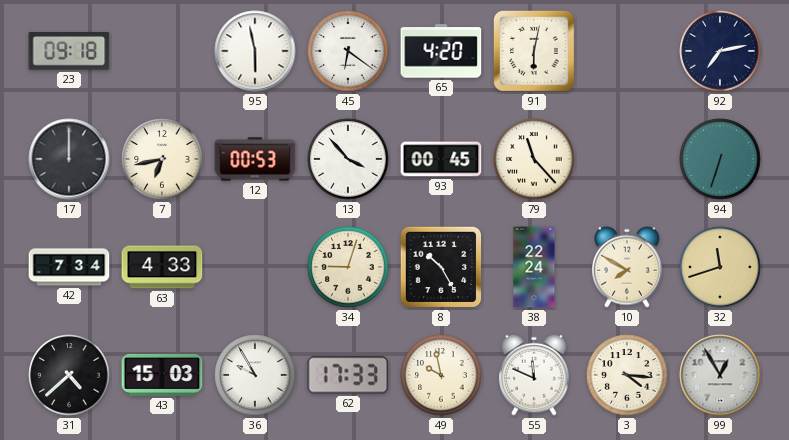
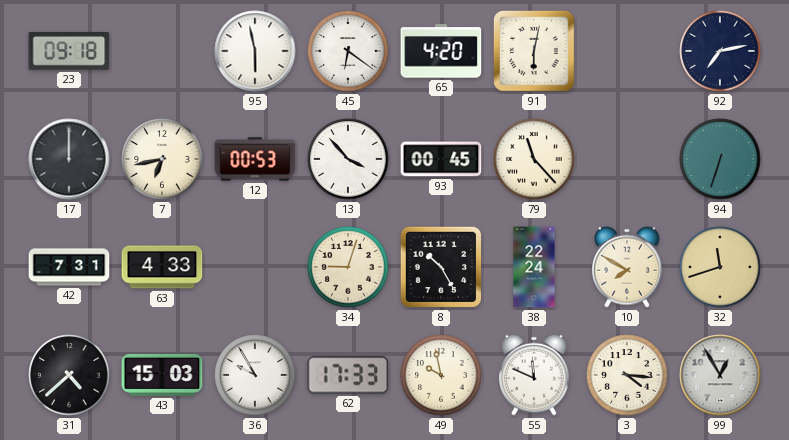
42: 7:34 -> 7:31
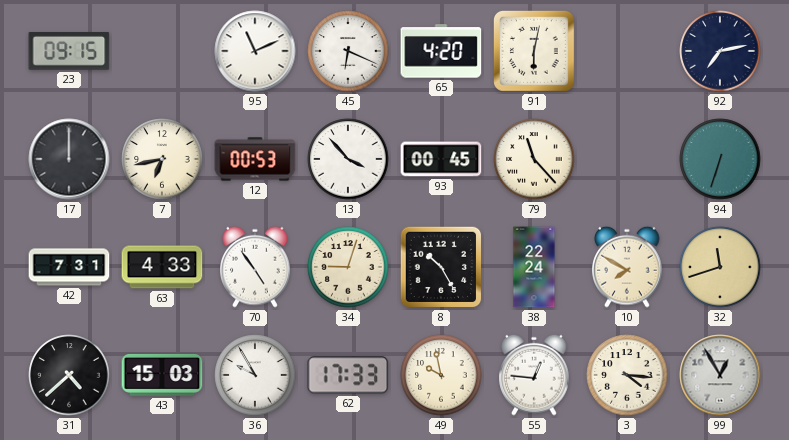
23: 09:18 -> 09:15
95: 5:58 -> 11:11
45: 6:21 -> 6:19
70: none -> 4:54
55: 11:49 -> 12:46
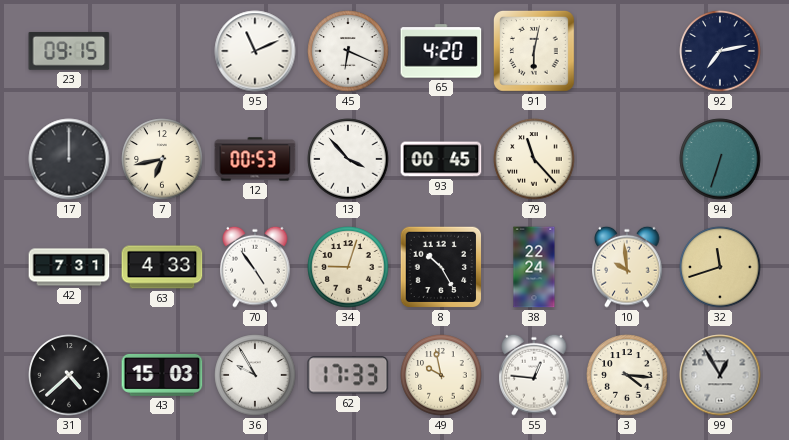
10: 7:50 -> 9:59
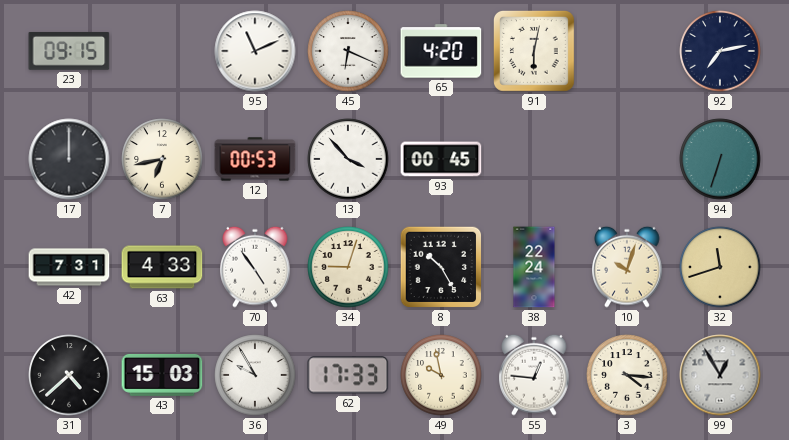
79: 11:23 -> none
10: 9:59 -> 10:03
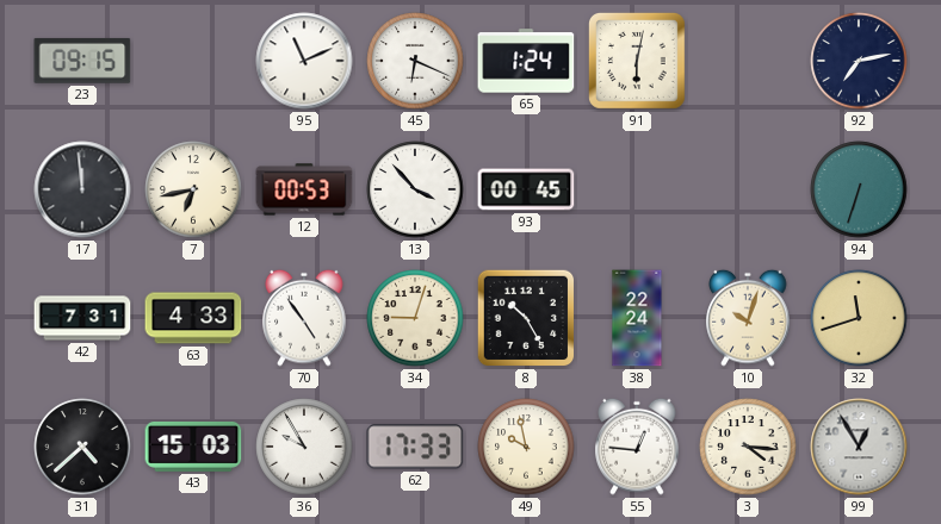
65: 4:20 -> 1:24
17: 12:00 -> 11:59
